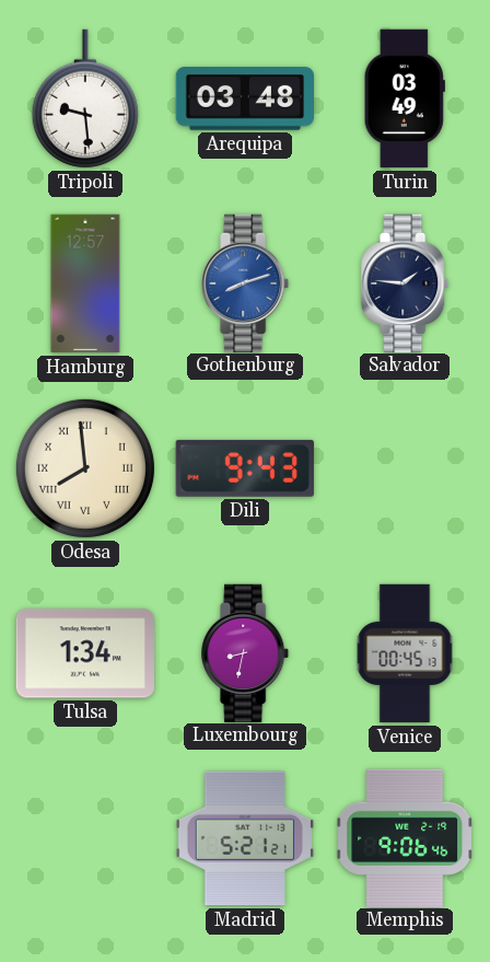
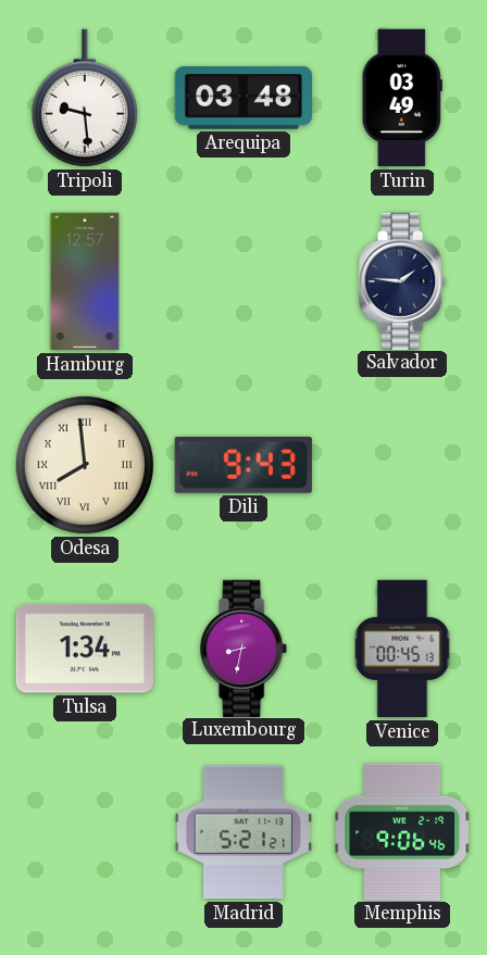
Gothenburg: 8:12 -> none
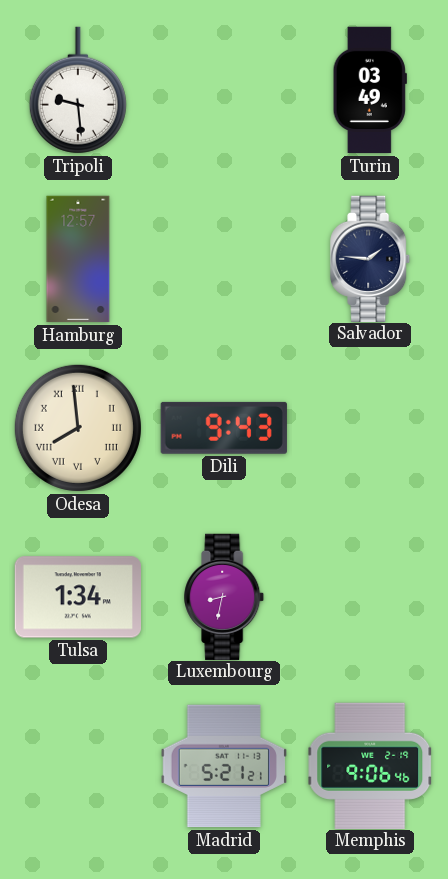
Arequipa: 03:48 -> none
Venice: 00:45 -> none
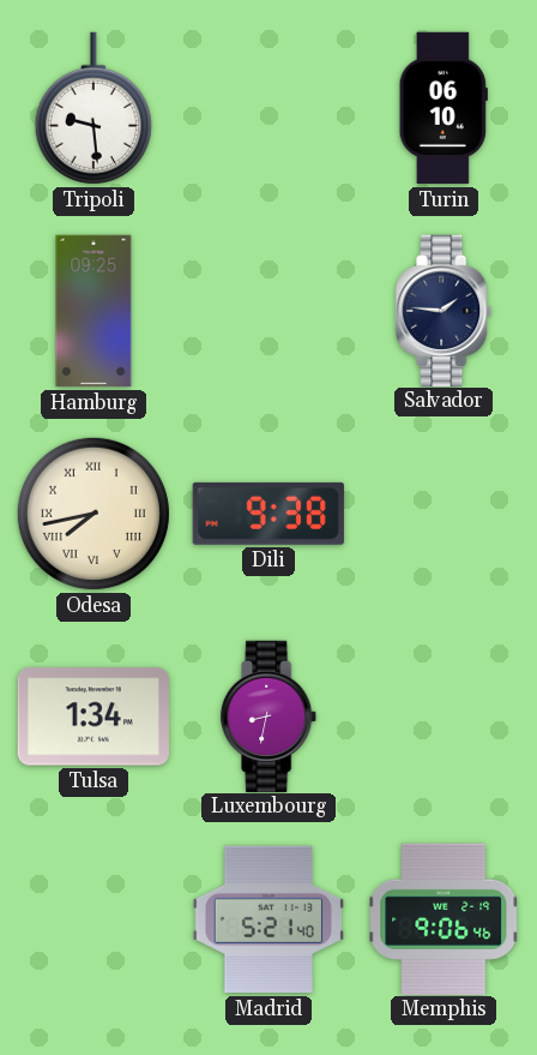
Turin: 03:49 -> 06:10
Hamburg: 12:57 -> 09:25
Odesa: 7:59 -> 7:43
Dili: 9:43 -> 9:38
Madrid: 5:21:21 -> 5:21:40
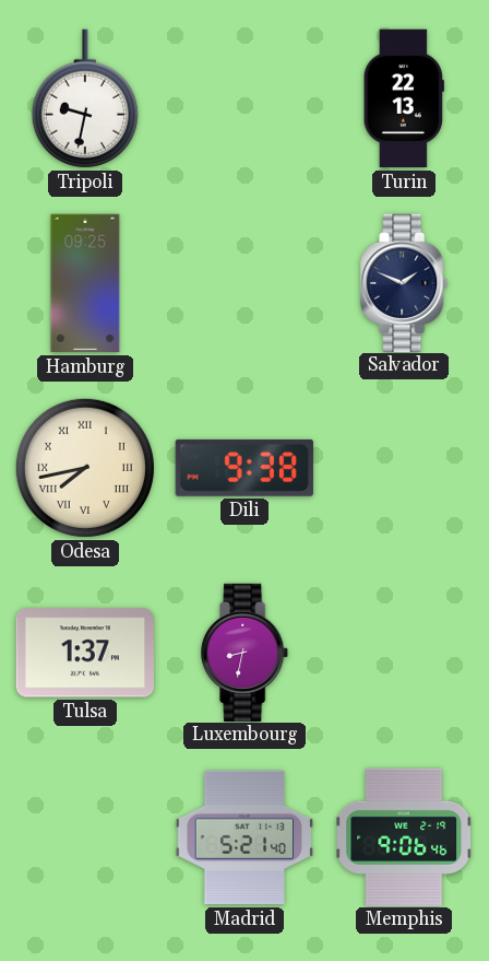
Tripoli: 9:29 -> 9:32
Turin: 06:10 -> 22:13
Salvador: 1:46 -> 1:49
Tulsa: 1:34 -> 1:37
